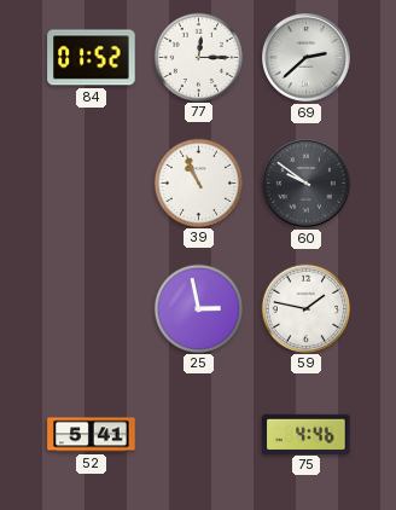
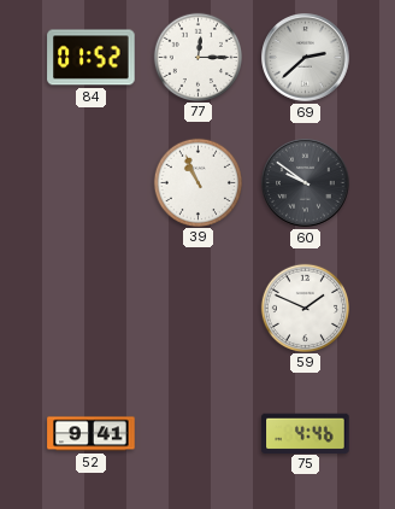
25: 2:58 -> none
59: 1:47 -> 1:49
52: 5:41 -> 9:41
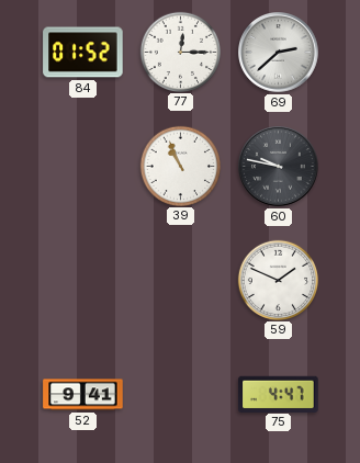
60: 9:51 -> 9:47
75: 4:46 -> 4:47
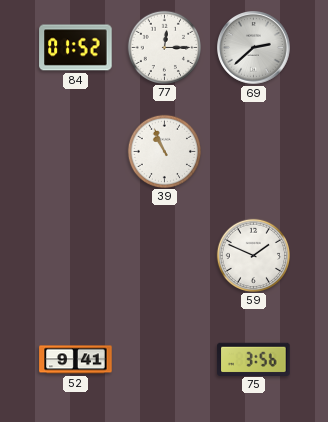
60: 9:47 -> none
75: 4:47 -> 3:56
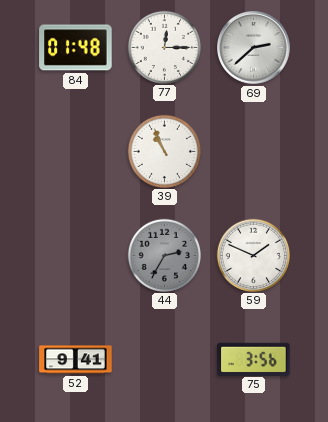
84: 01:52 -> 01:48
44: none -> 2:35
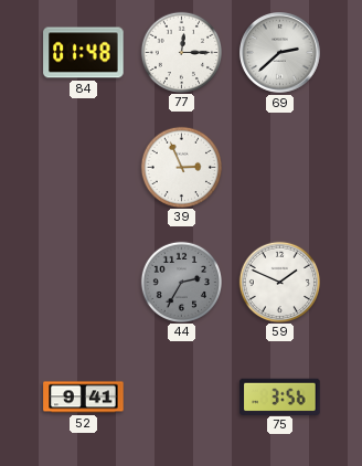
39: 10:56 -> 2:56
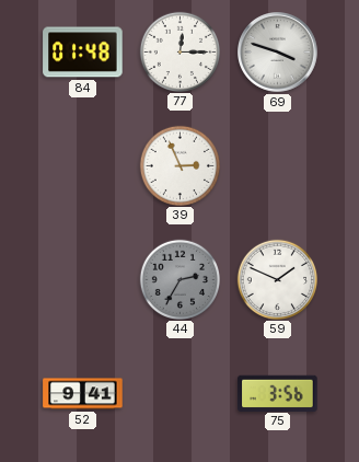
69: 2:38 -> 3:48
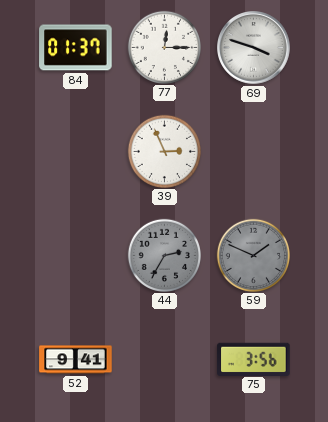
84: 01:48 -> 01:37
59 dial: white -> grey
